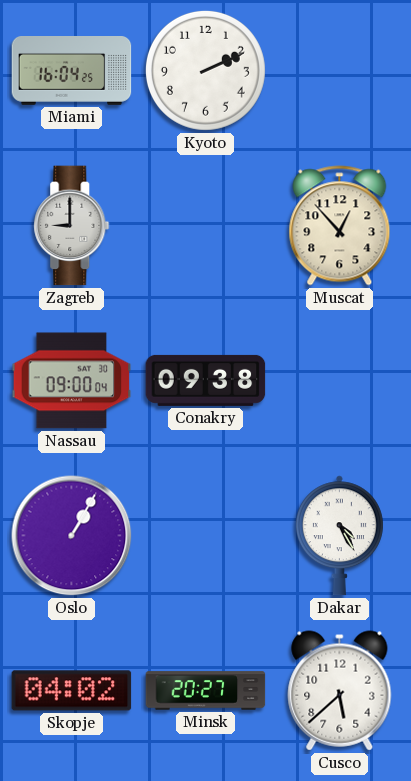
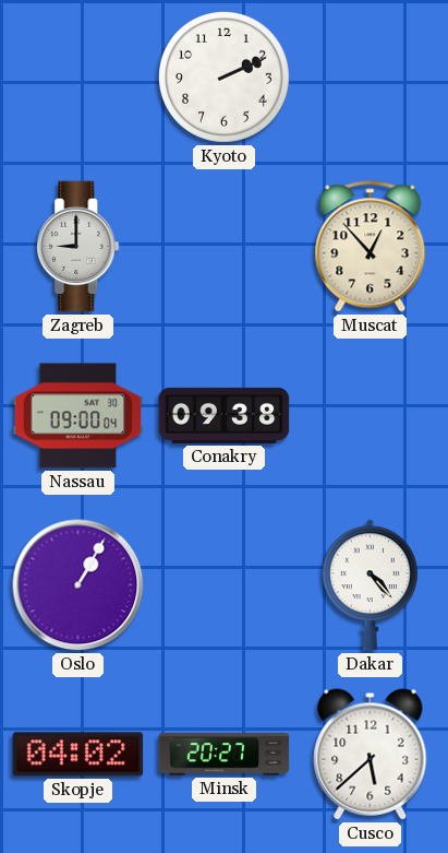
Miami: 16:04 -> none
Dakar: 4:25 -> 4:23
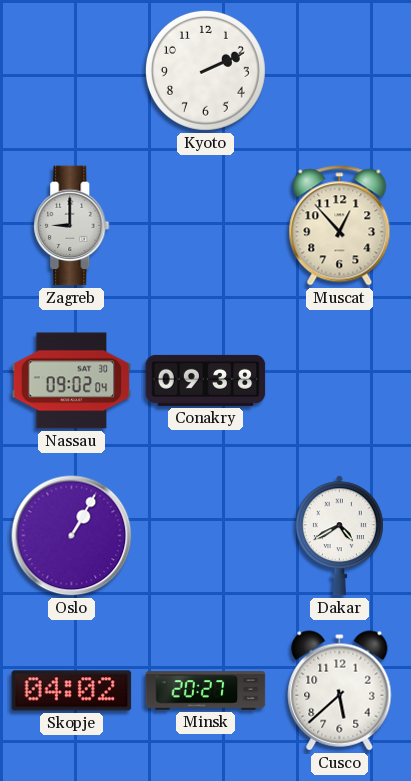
Nassau: 09:00 -> 09:02
Dakar: 4:23 -> 4:40
